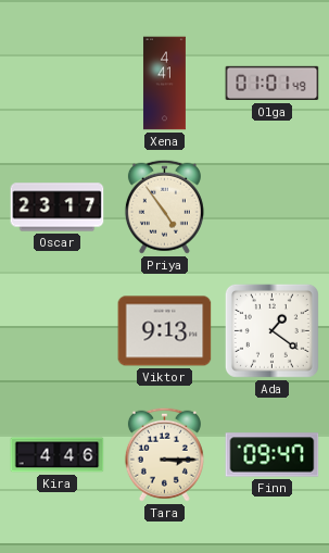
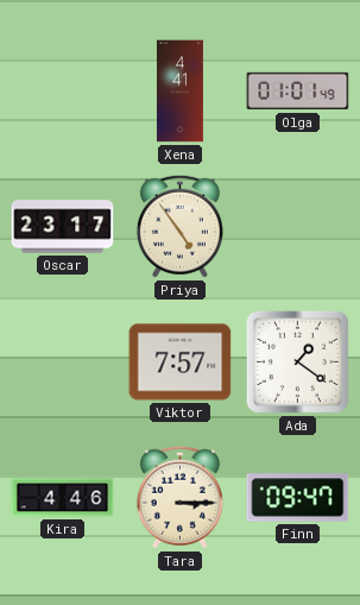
Viktor: 9:13 -> 7:57
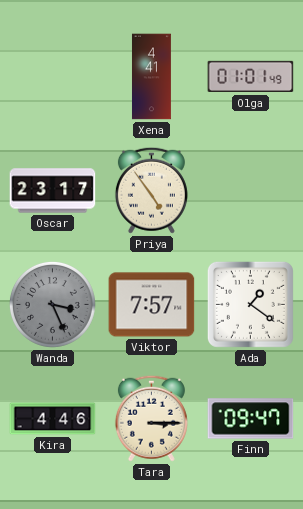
Wanda: none -> 3:26
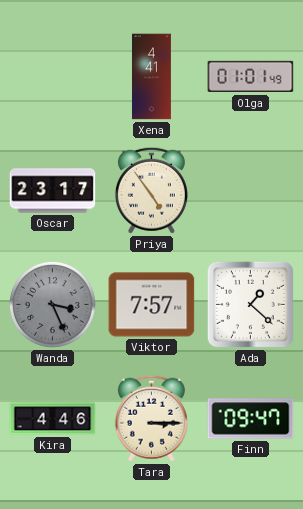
Ada: 1:21 -> 1:22
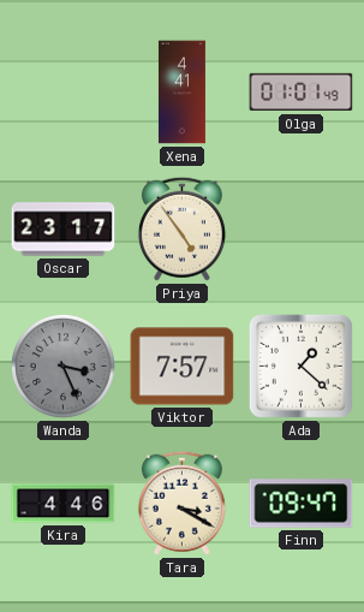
Tara: 3:15 -> 3:20
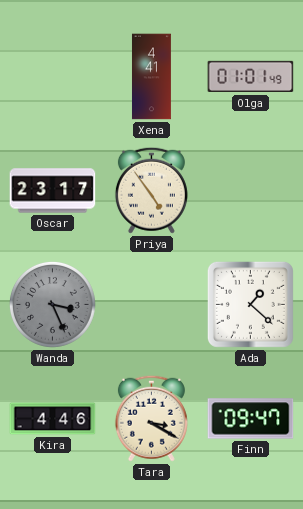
Viktor: 7:57 -> none
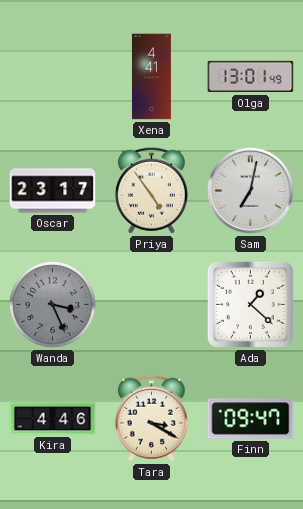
Olga: 01:01 -> 13:01
Sam: none -> 7:02
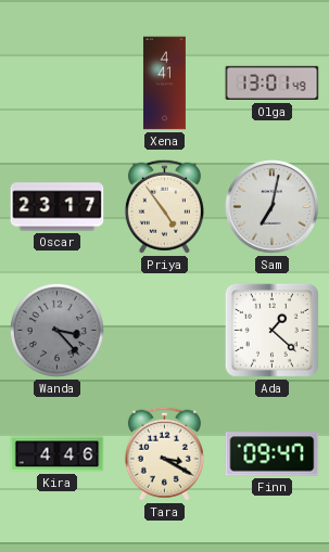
Wanda: 3:26 -> 3:23
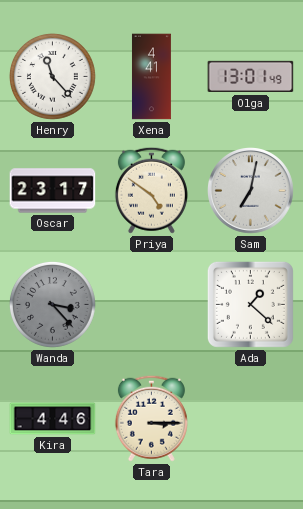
Henry: none -> 11:23
Priya: 4:54 -> 4:51
Tara: 3:20 -> 3:15
Finn: 09:47 -> none
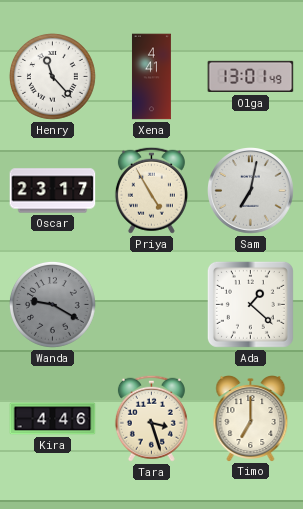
Priya: 4:51 -> 4:55
Wanda: 3:23 -> 9:20
Tara: 3:15 -> 3:27
Timo: none -> 7:00
